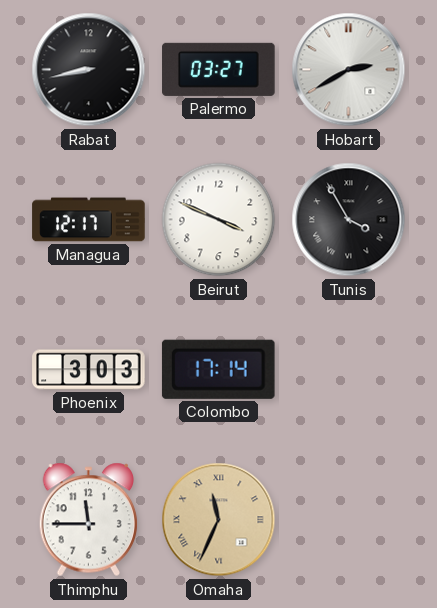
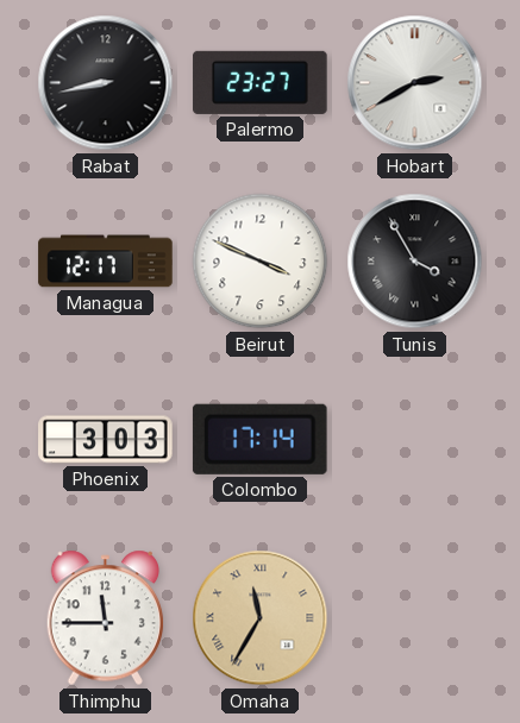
Palermo: 03:27 -> 23:27
Omaha: 11:34 -> 11:35
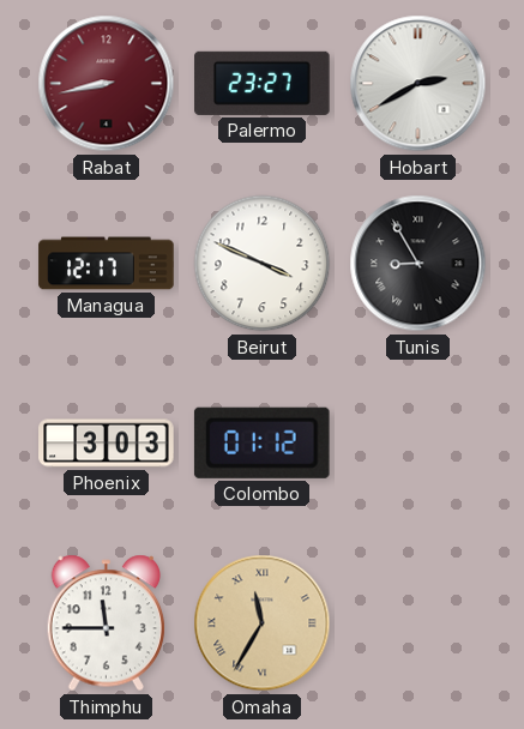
Rabat dial: black -> burgundy
Tunis: 3:55 -> 8:55
Colombo: 17:14 -> 01:12
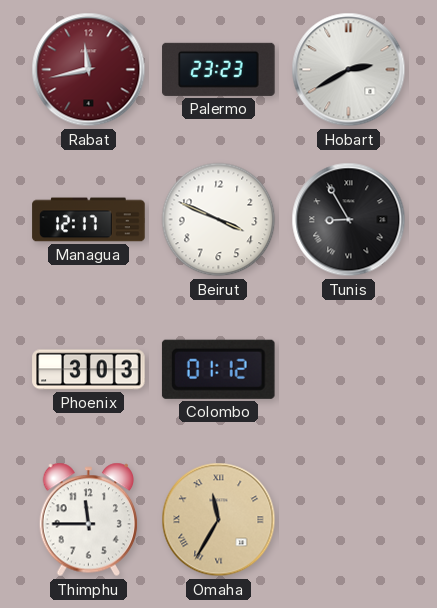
Rabat: 8:43 -> 11:43
Palermo: 23:27 -> 23:23
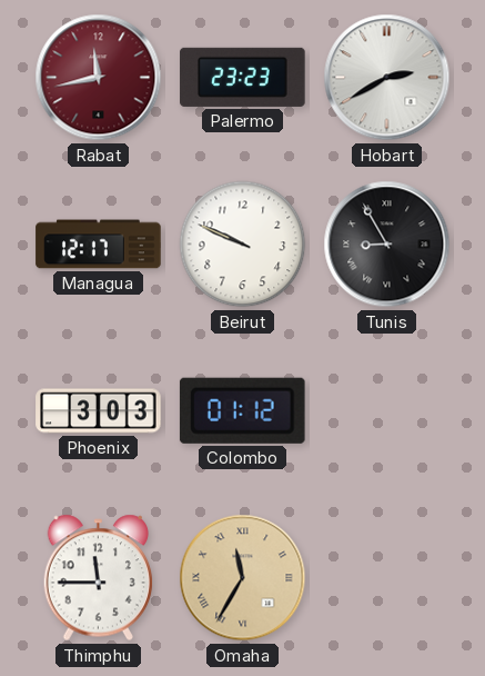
Beirut: 3:49 -> 9:49
